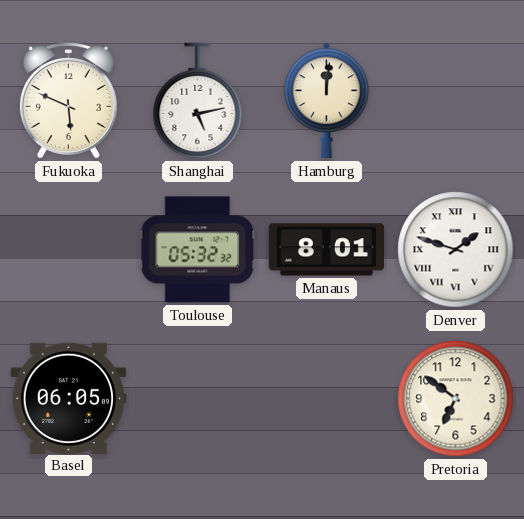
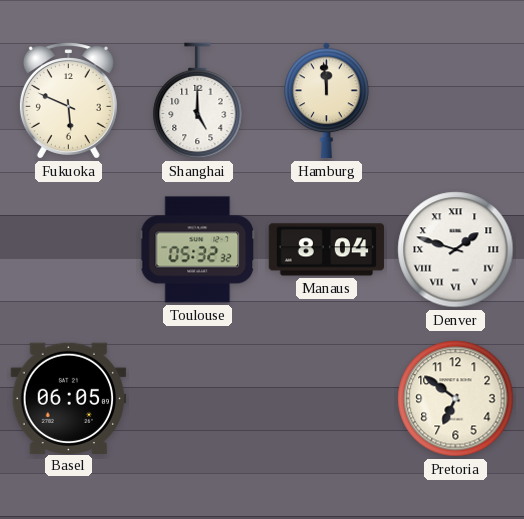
Shanghai: 5:13 -> 5:00
Hamburg: 12:01 -> 11:59
Manaus: 8:01 -> 8:04
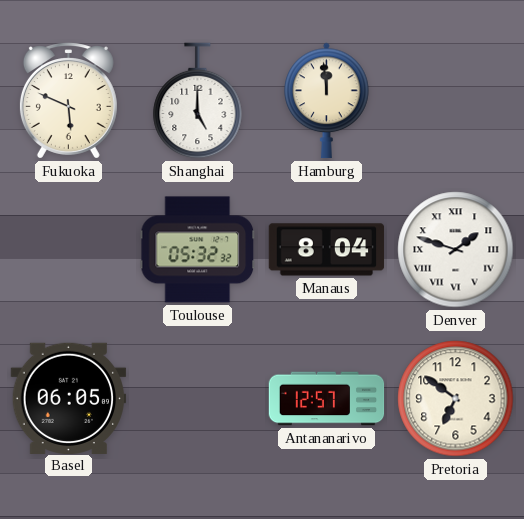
Antananarivo: none -> 12:57
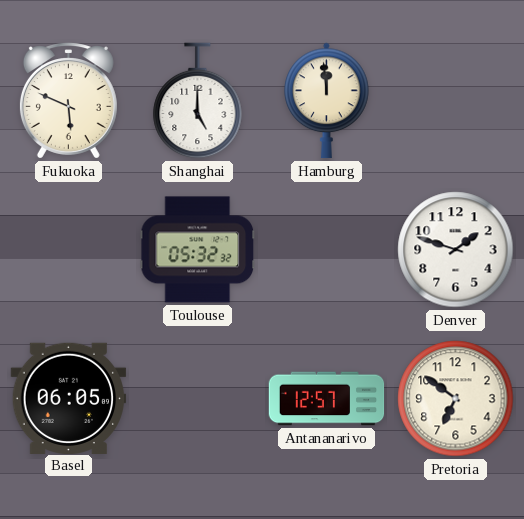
Manaus: 8:04 -> none
Denver numerals: Roman -> Arabic
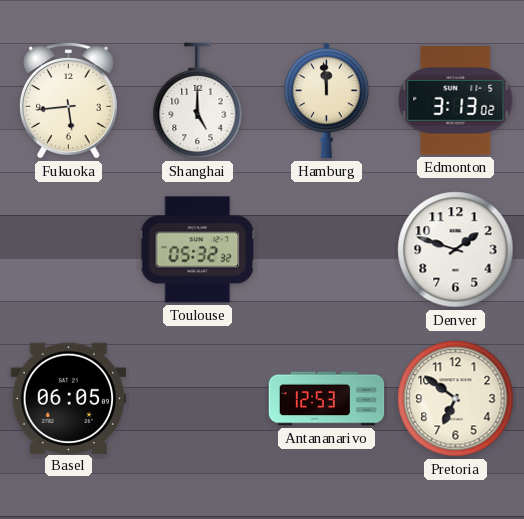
Fukuoka: 5:49 -> 5:44
Edmonton: none -> 3:13
Antananarivo: 12:57 -> 12:53
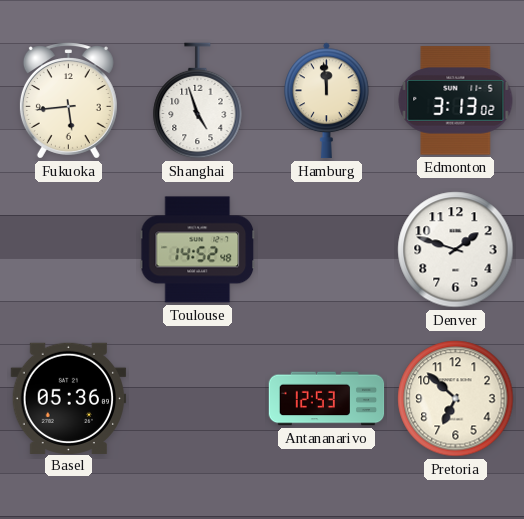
Shanghai: 5:00 -> 4:57
Toulouse: 05:32 -> 14:52
Basel: 06:05 -> 05:36
Pretoria: 6:51 -> 6:52
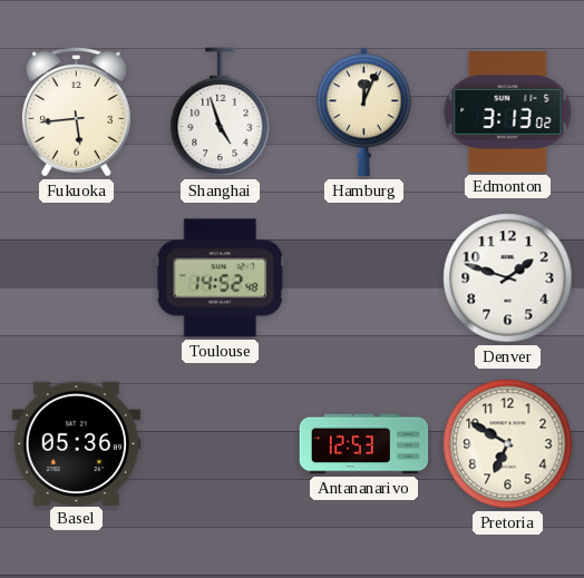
Hamburg: 11:59 -> 12:04
Pretoria: 6:52 -> 6:50
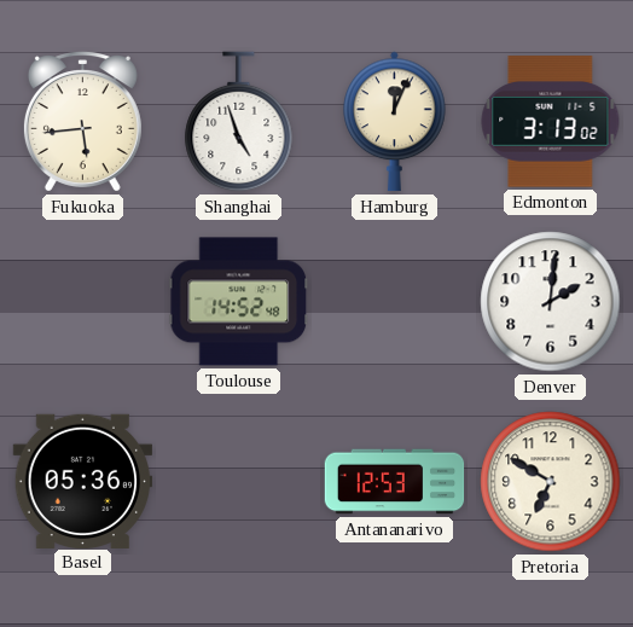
Denver: 1:48 -> 2:01
